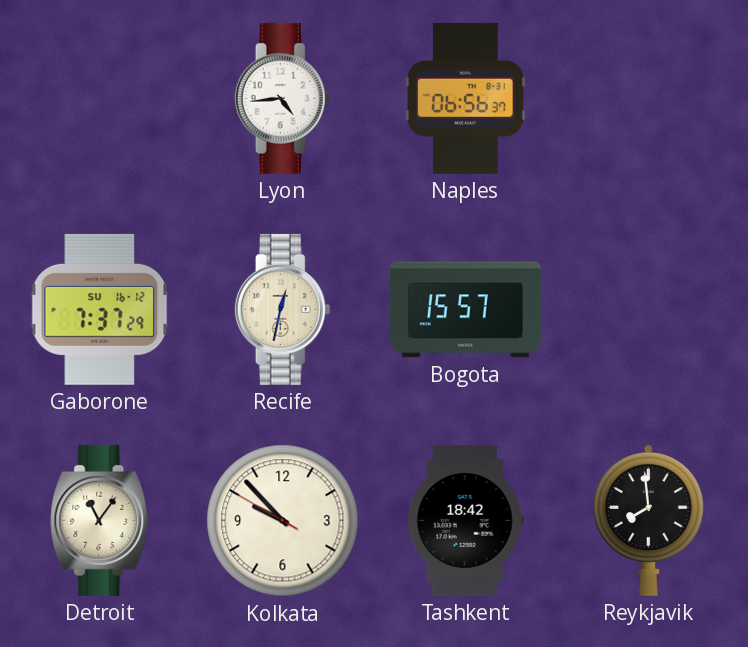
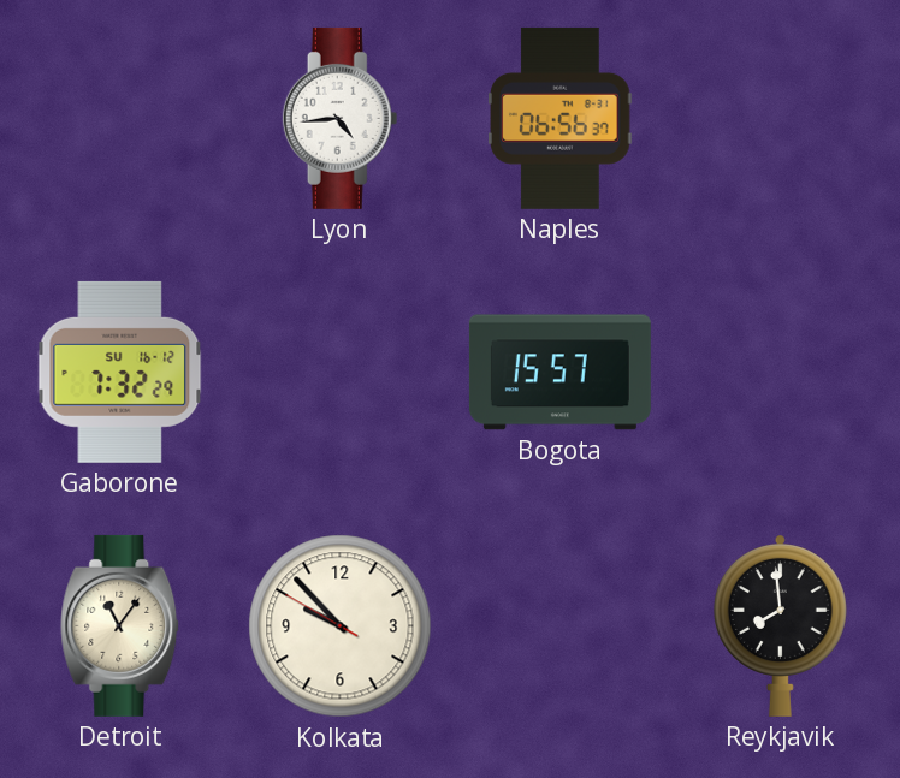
Gaborone: 7:37 -> 7:32
Recife: 12:32 -> none
Tashkent: 18:42 -> none
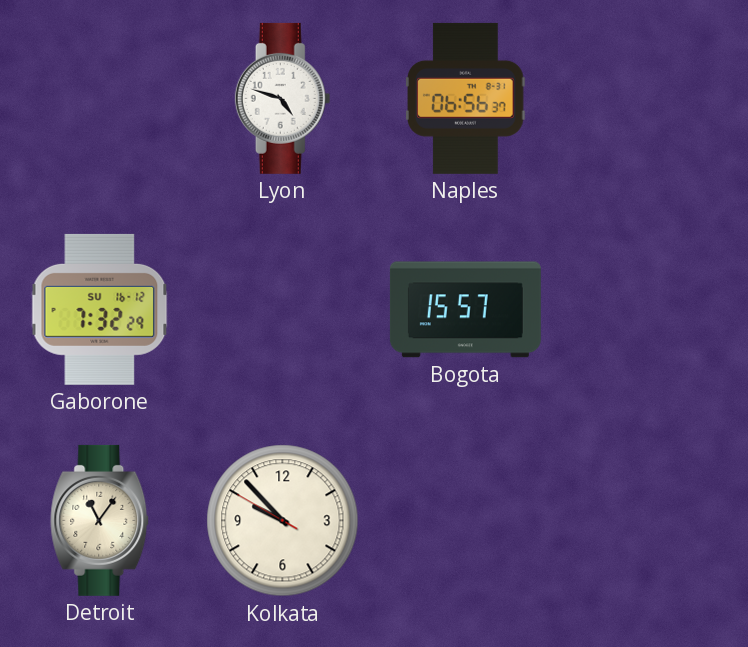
Lyon: 4:44 -> 4:48
Reykjavik: 7:59 -> none
